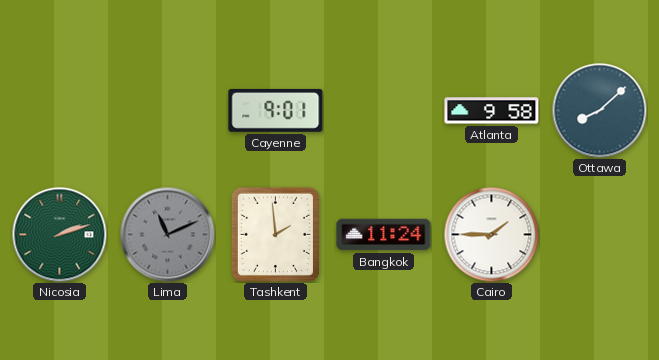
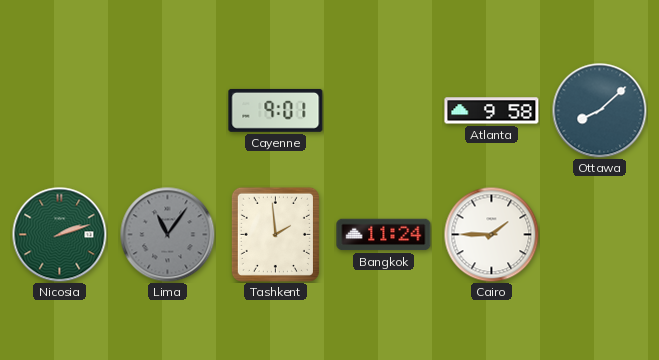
Lima: 11:11 -> 11:06
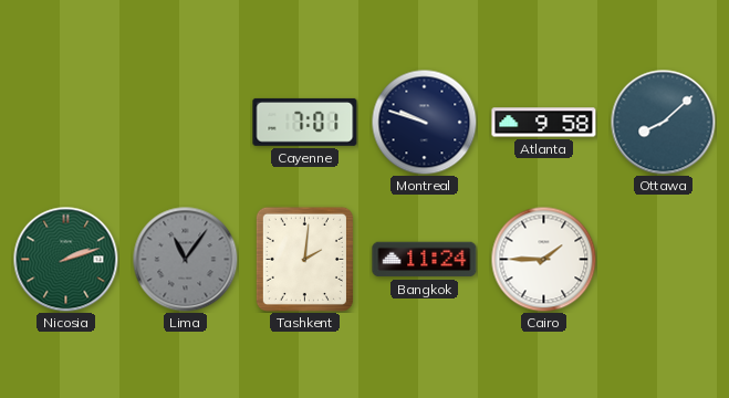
Cayenne: 9:01 -> 7:01
Montreal: none -> 9:48
Tashkent: 1:59 -> 2:01
